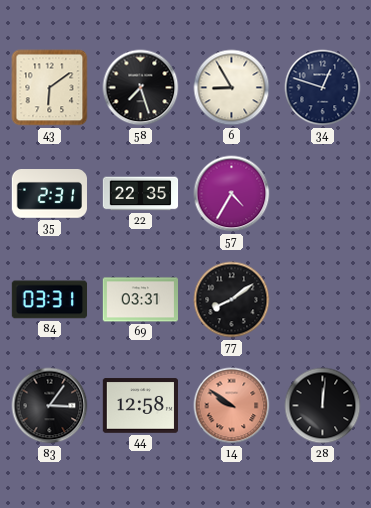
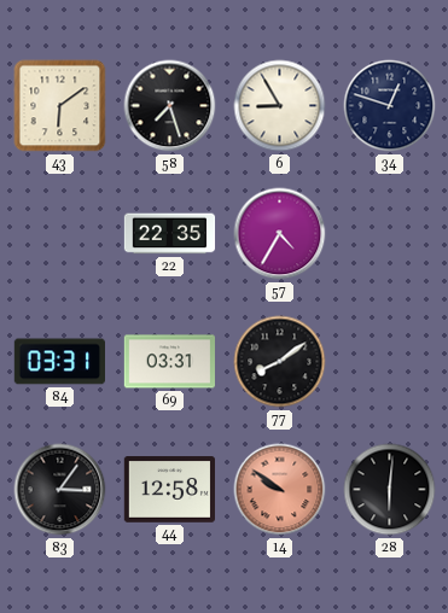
35: 2:31 -> none
28: 12:01 -> 6:01
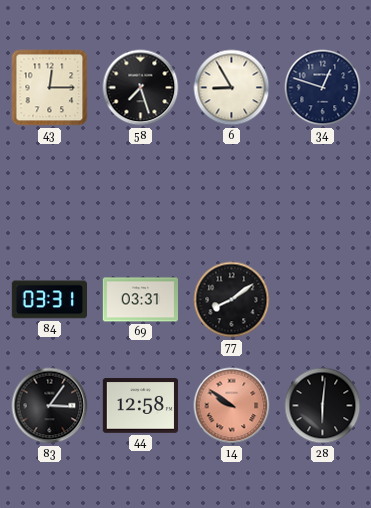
43: 6:09 -> 12:15
22: 22:35 -> none
57: 4:35 -> none
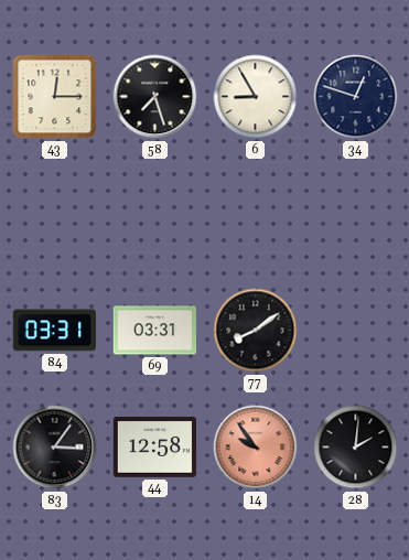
14: 9:51 -> 9:54
28: 6:01 -> 2:01
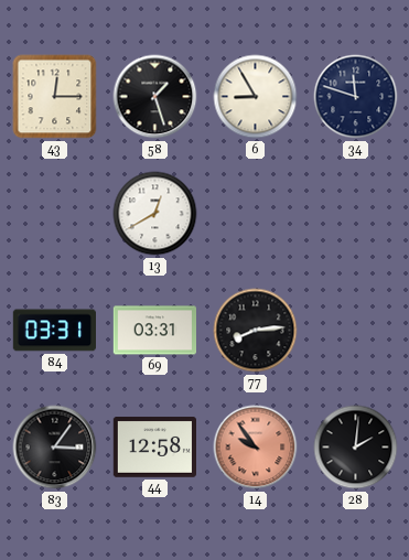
58: 7:27 -> 1:27
34: 12:48 -> 11:48
13: none -> 12:40
77: 8:09 -> 8:14
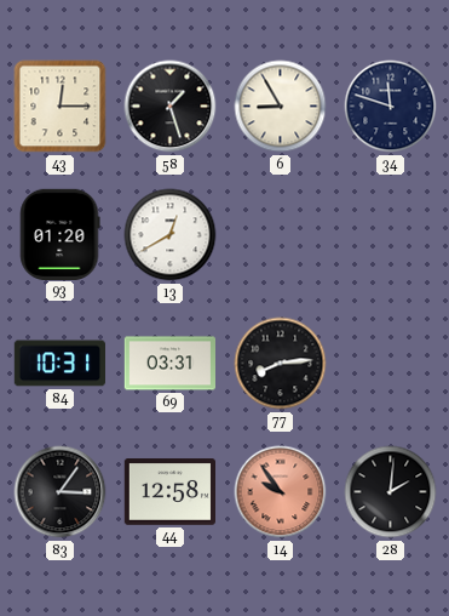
93: none -> 01:20
84: 03:31 -> 10:31
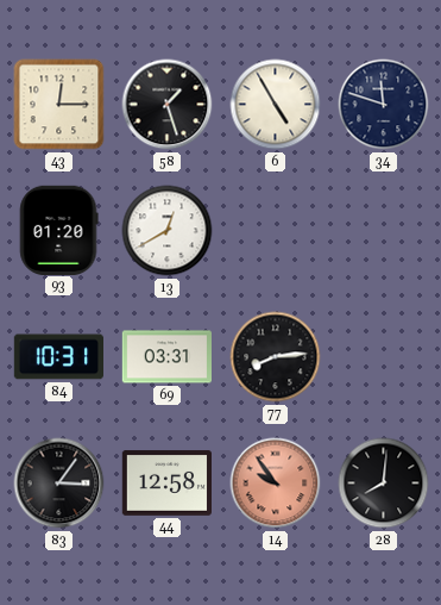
6: 8:55 -> 4:55
28: 2:01 -> 8:01
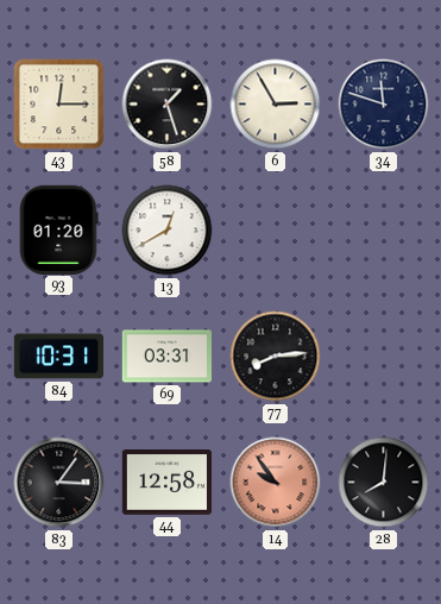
6: 4:55 -> 2:55
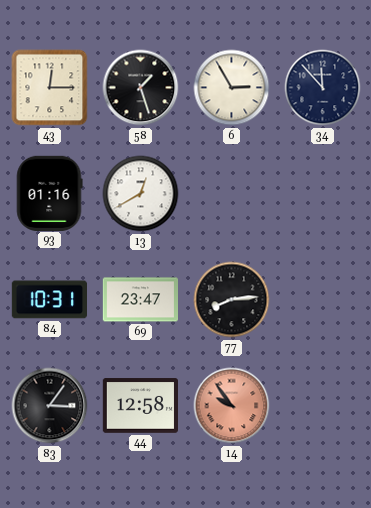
34: 11:48 -> 11:53
93: 01:20 -> 01:16
69: 03:31 -> 23:47
28: 8:01 -> none
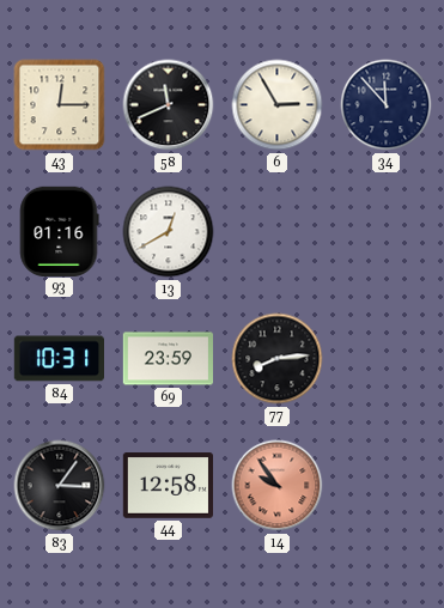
58: 1:27 -> 11:41
69: 23:47 -> 23:59
